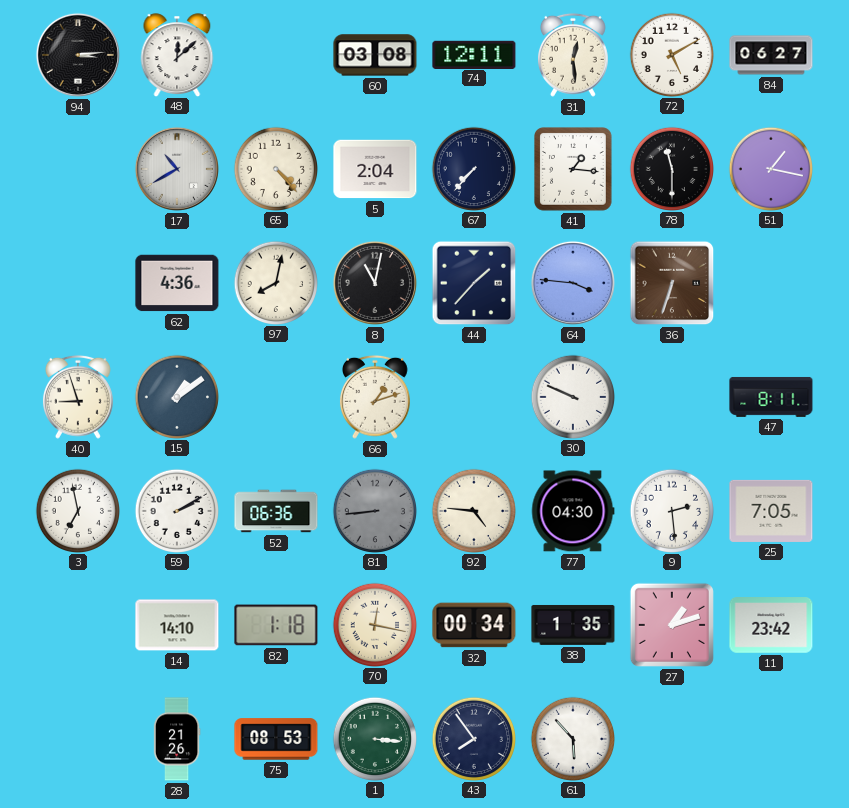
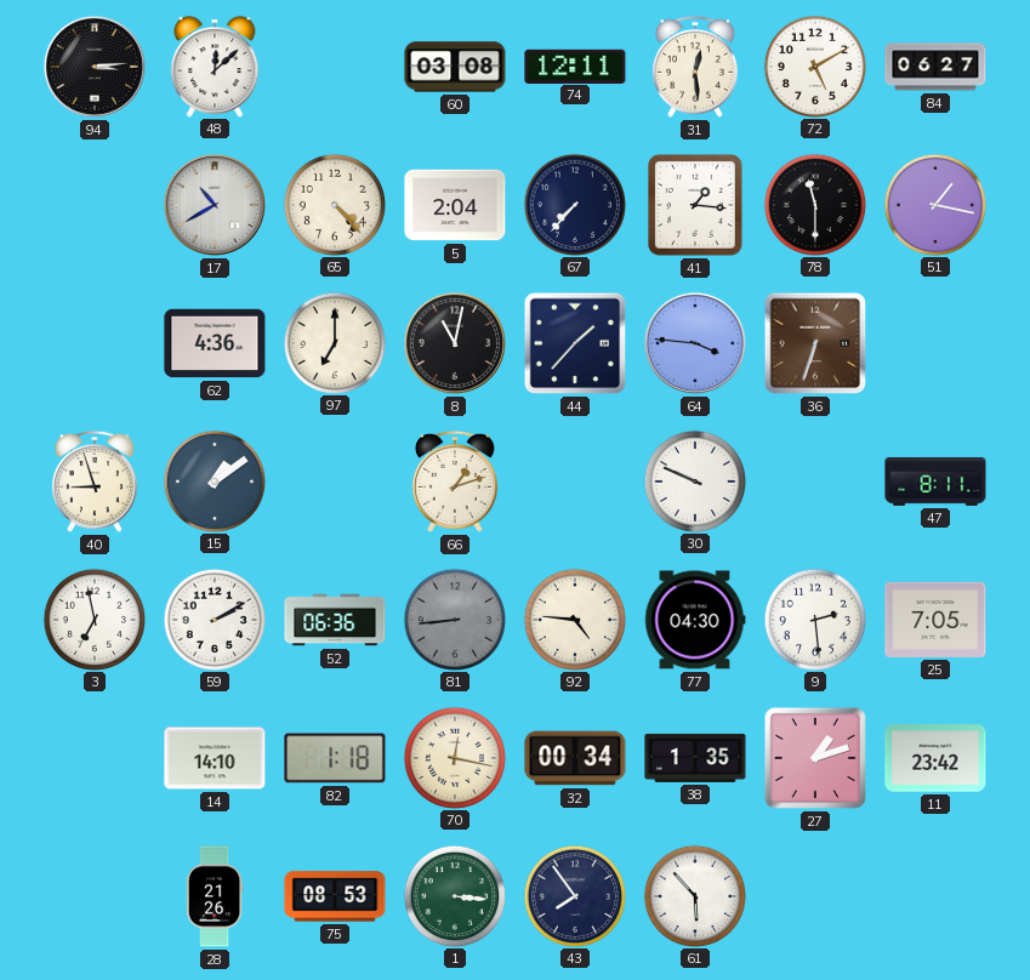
97: 8:02 -> 7:00
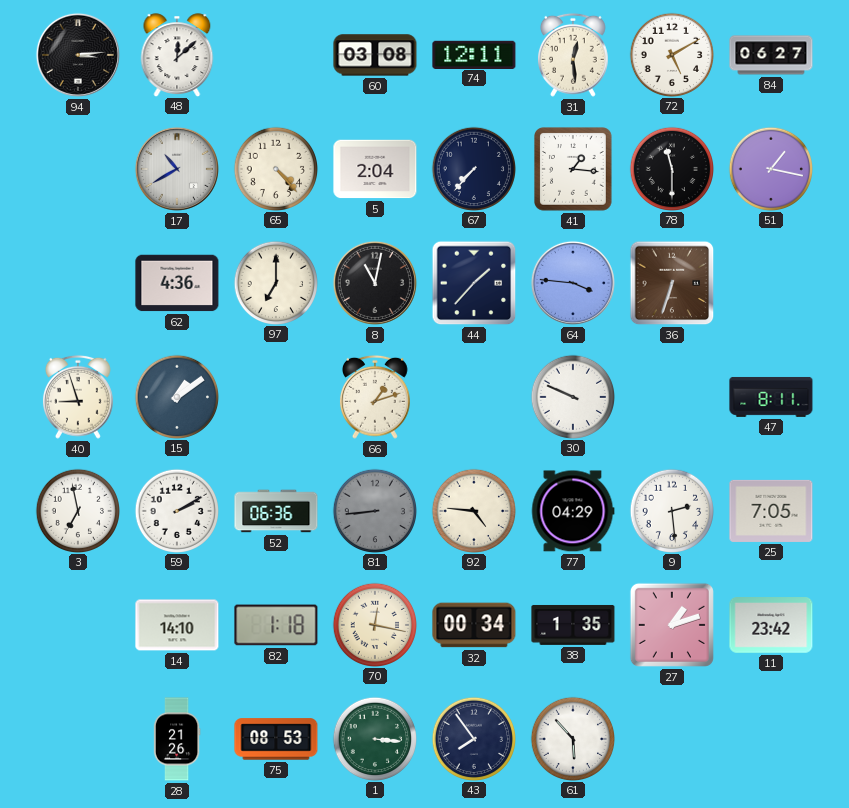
77: 04:30 -> 04:29
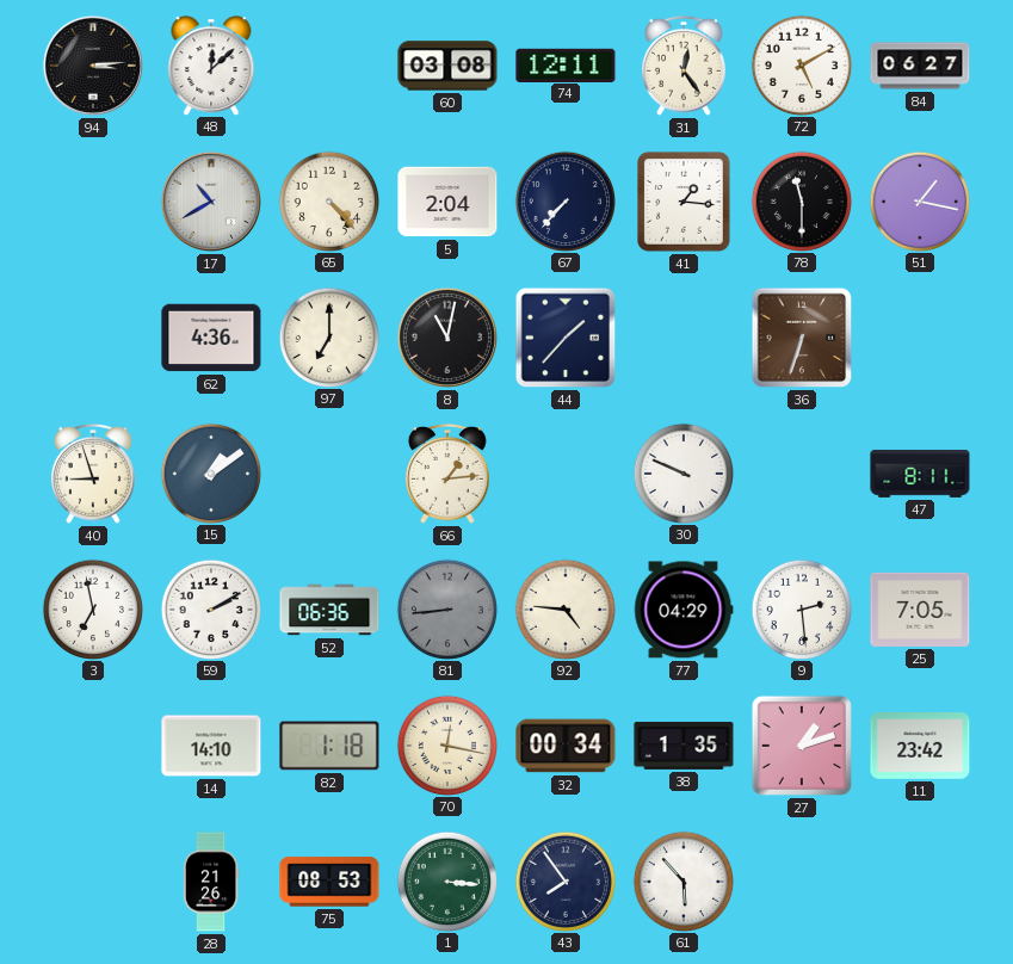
31: 12:29 -> 12:24
64: 3:46 -> none
66: 1:12 -> 1:14
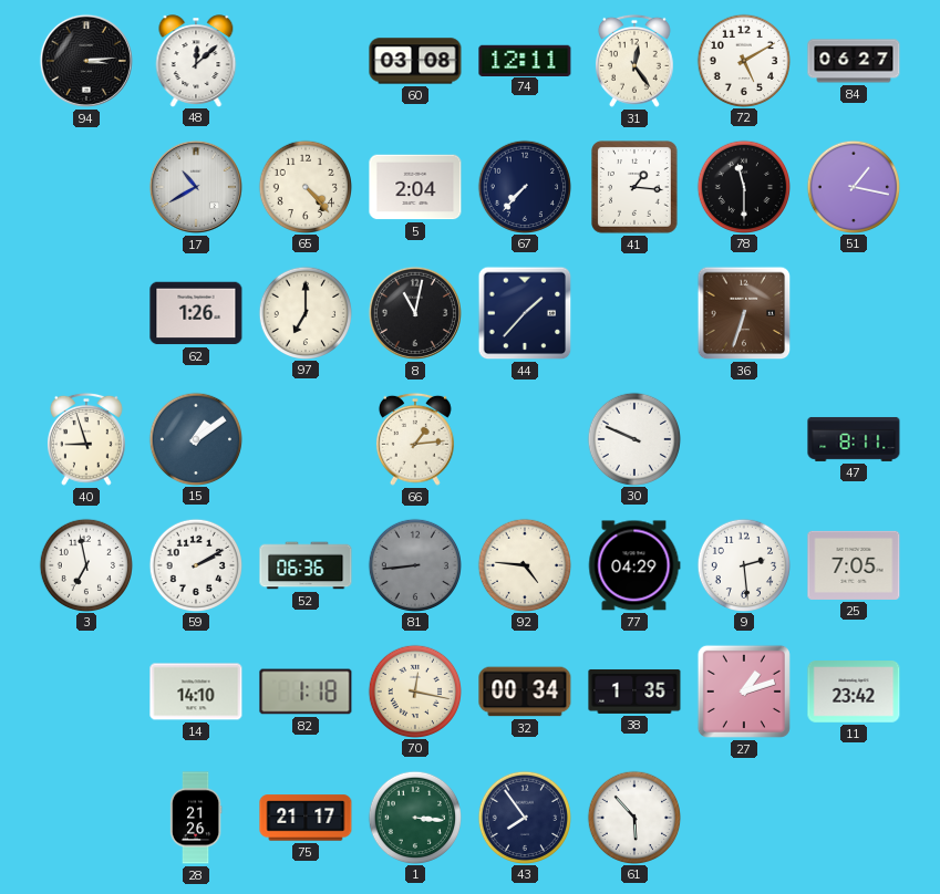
62: 4:36 -> 1:26
75: 08:53 -> 21:17
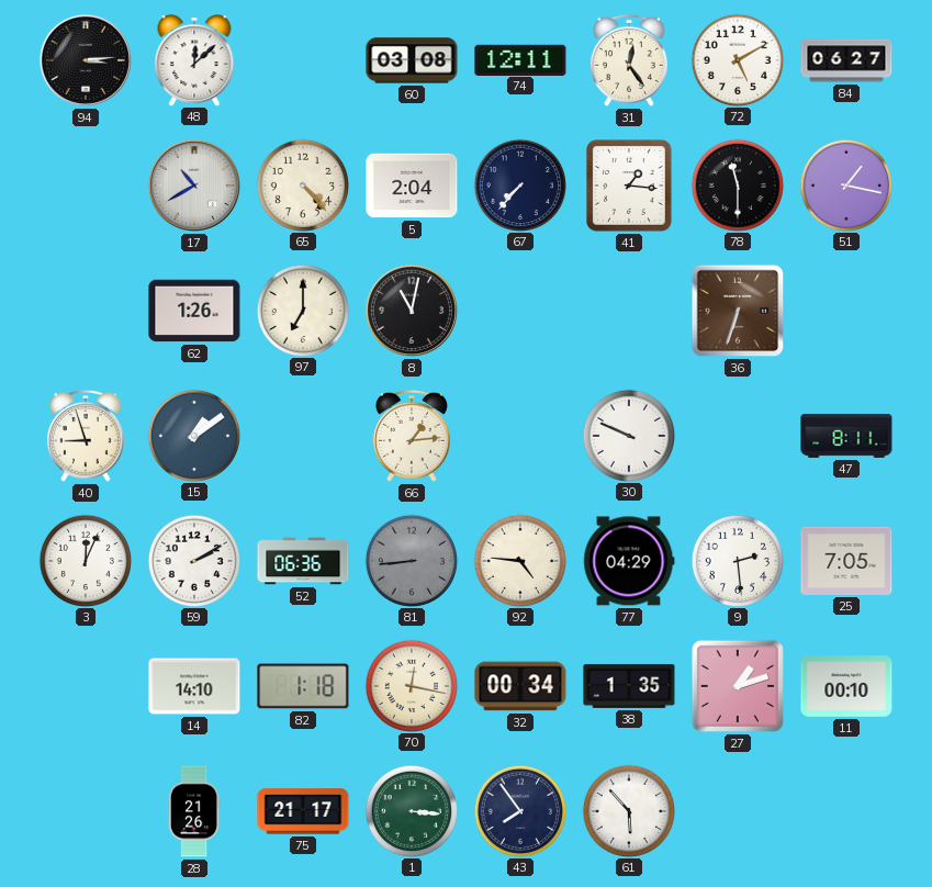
44: 1:37 -> none
3: 6:58 -> 12:04
11: 23:42 -> 00:10
